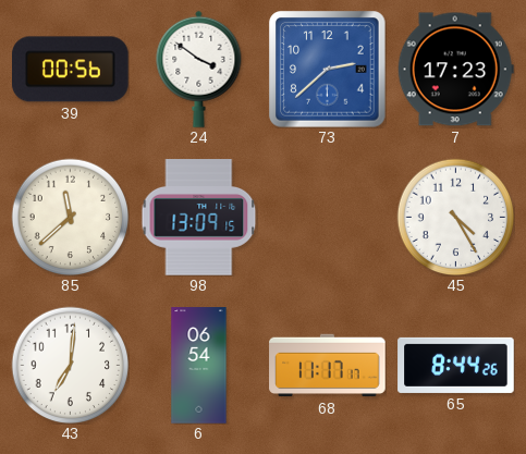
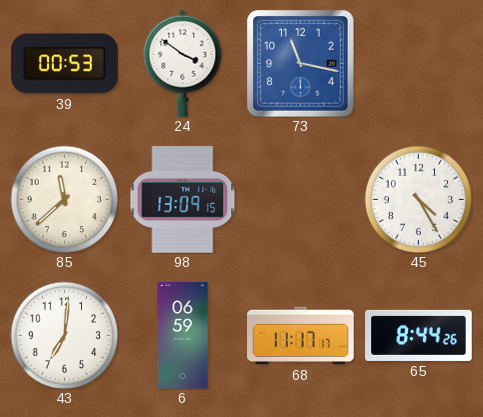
39: 00:56 -> 00:53
73: 2:38 -> 11:17
7: 17:23 -> none
6: 06:54 -> 06:59
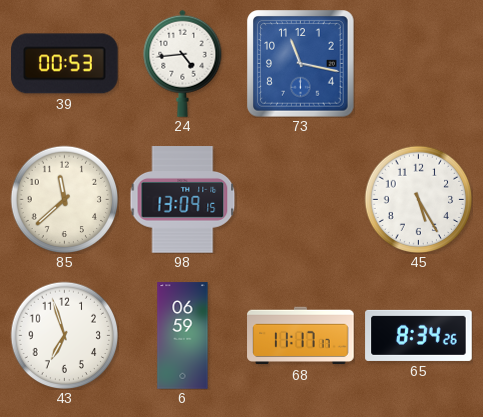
24: 3:51 -> 4:44
45: 4:25 -> 5:25
43: 7:01 -> 6:57
65: 8:44 -> 8:34
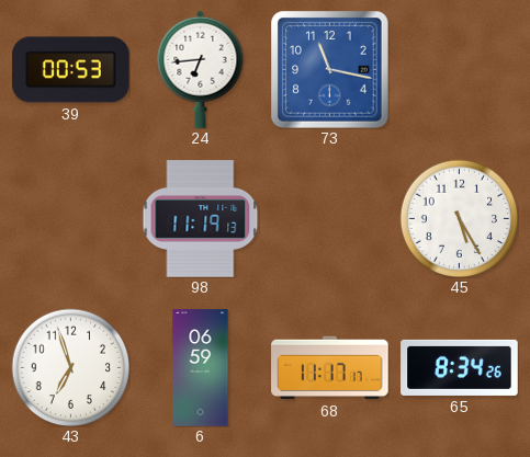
24: 4:44 -> 6:44
85: 11:38 -> none
98: 13:09 -> 11:19
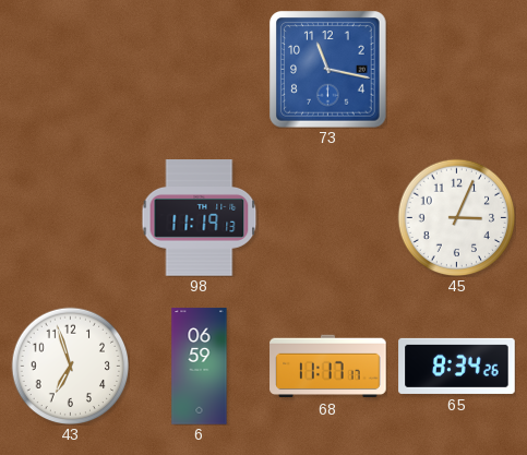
39: 00:53 -> none
24: 6:44 -> none
45: 5:25 -> 3:04
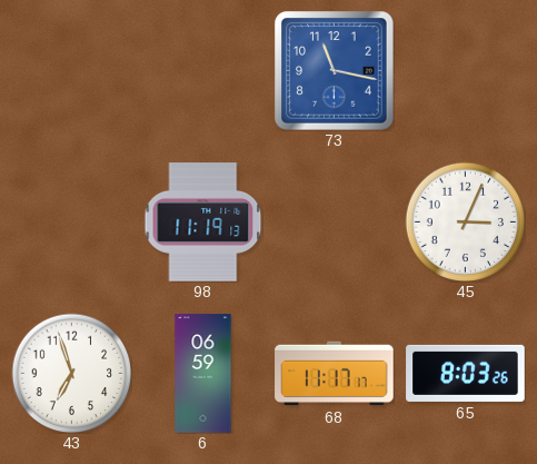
65: 8:34 -> 8:03
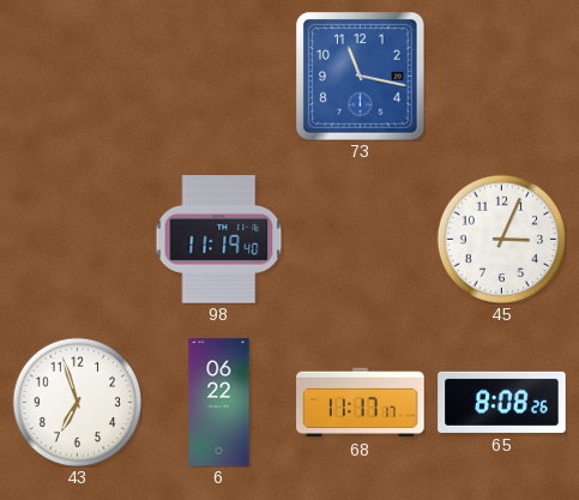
98: 11:19:13 -> 11:19:40
6: 06:59 -> 06:22
65: 8:03 -> 8:08
